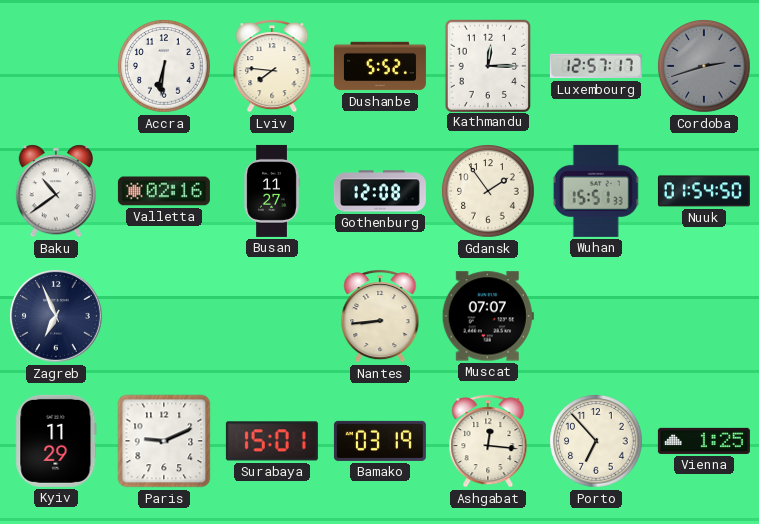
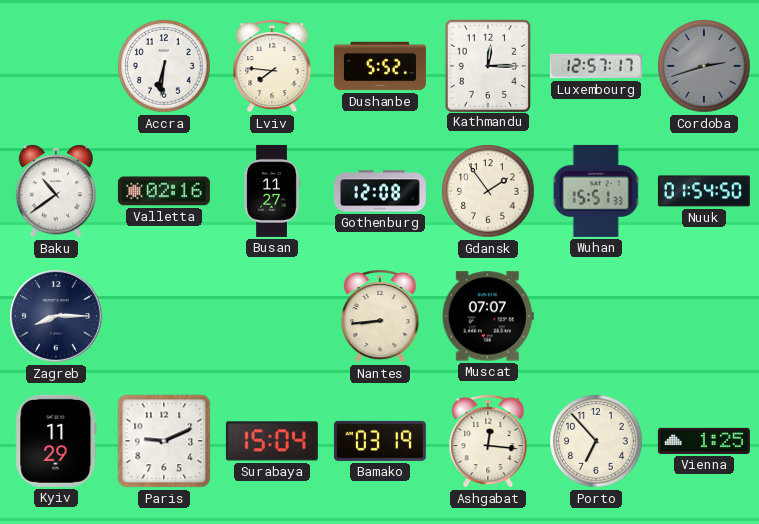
Zagreb: 6:56 -> 8:15
Surabaya: 15:01 -> 15:04
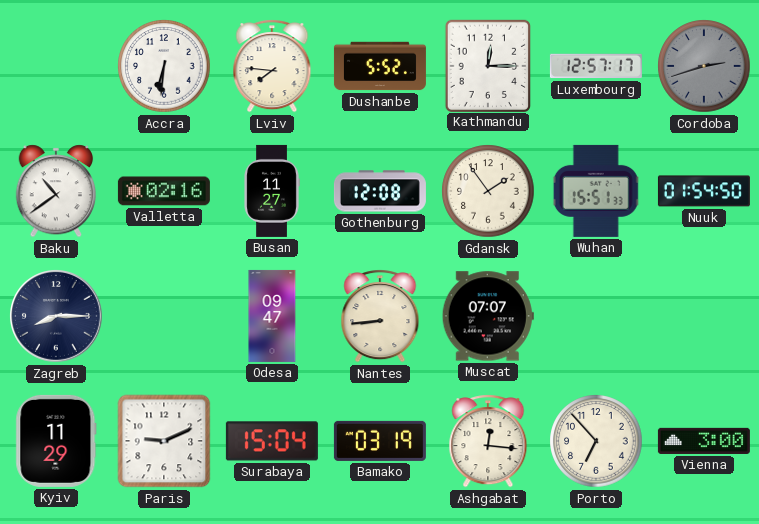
Odesa: none -> 09:47
Vienna: 1:25 -> 3:00
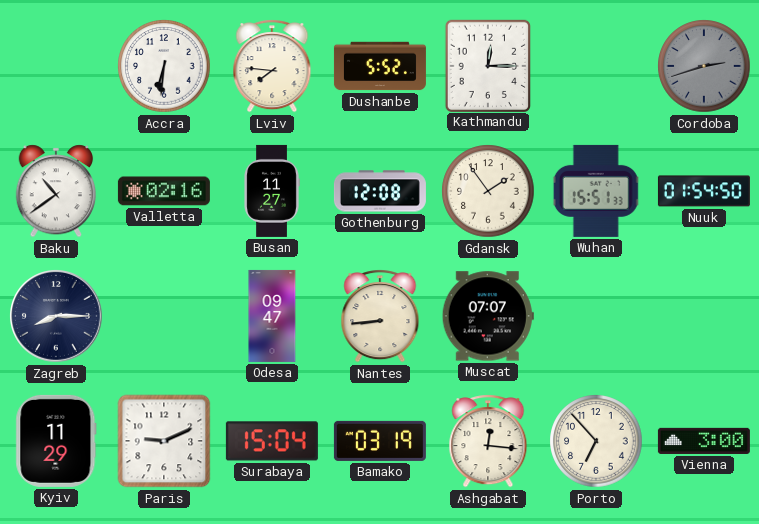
Luxembourg: 12:57 -> none
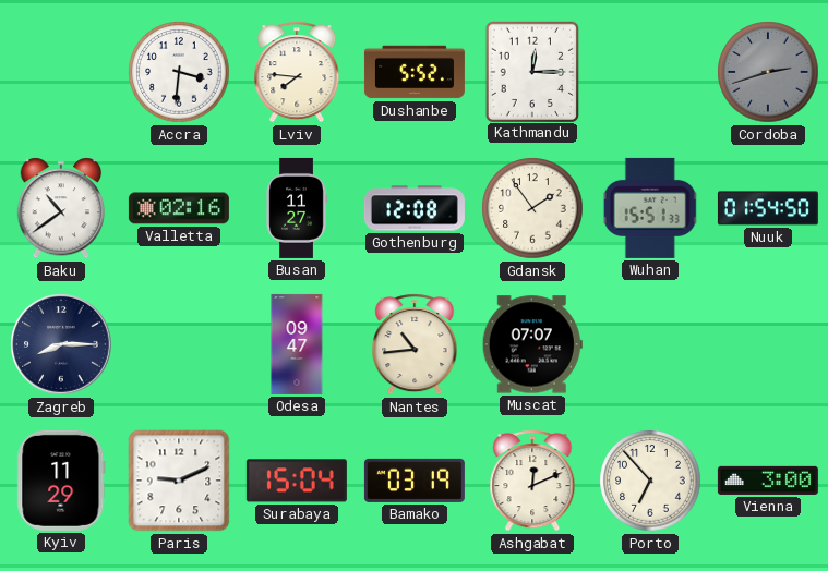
Accra: 6:31 -> 3:31
Nantes: 8:44 -> 10:44
Ashgabat: 12:16 -> 12:11
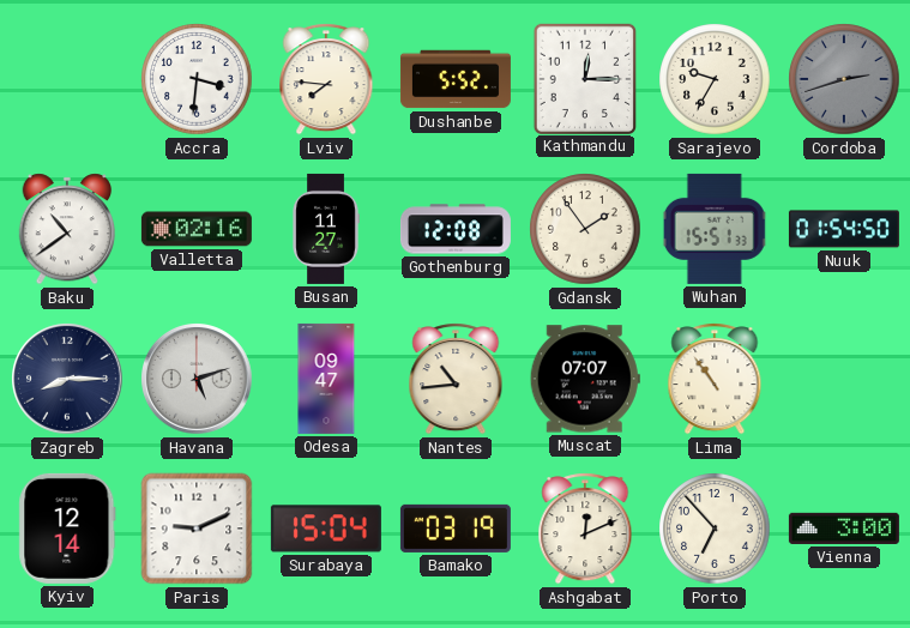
Sarajevo: none -> 9:35
Havana: none -> 5:12
Lima: none -> 10:54
Kyiv: 11:29 -> 12:14
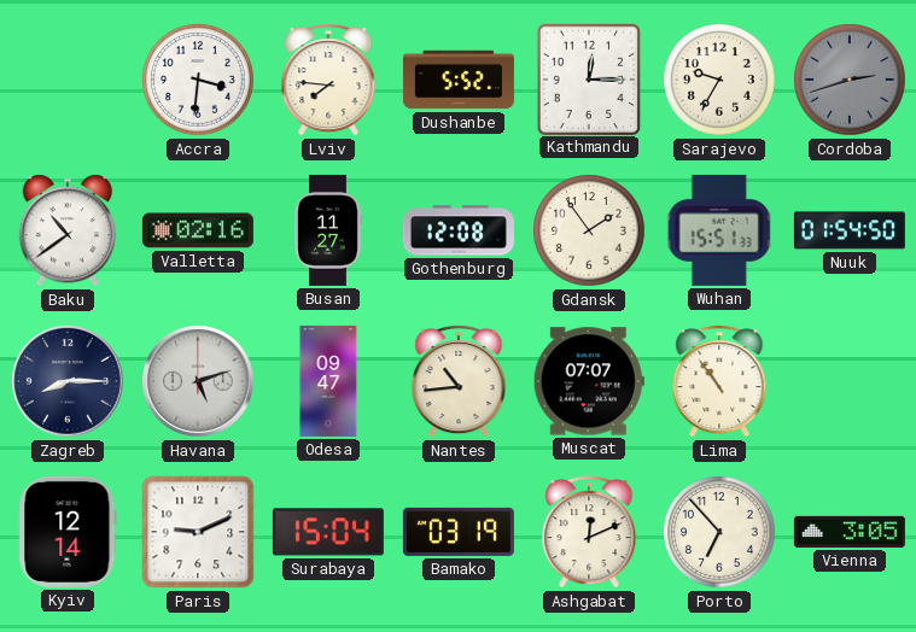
Vienna: 3:00 -> 3:05
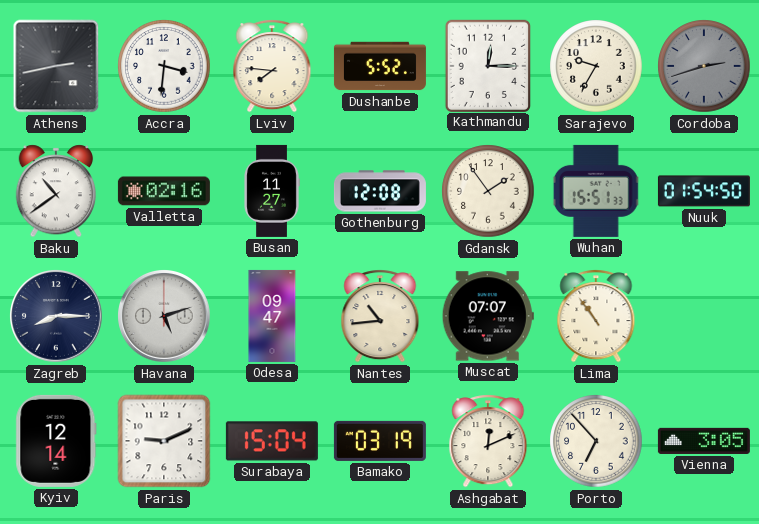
Athens: none -> 2:43
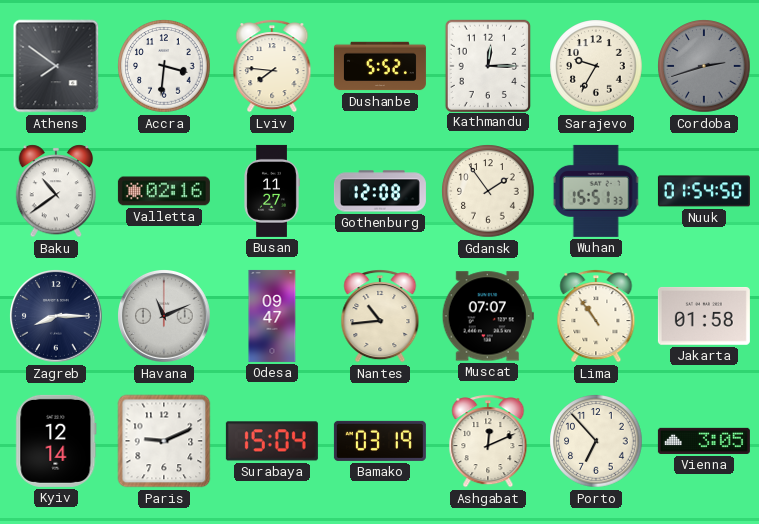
Athens: 2:43 -> 7:51
Havana: 5:12 -> 11:11
Jakarta: none -> 01:58
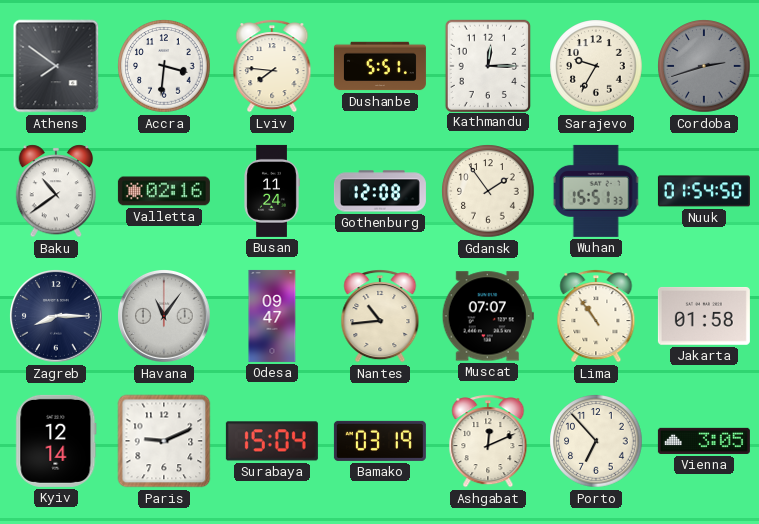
Dushanbe: 5:52 -> 5:51
Busan: 11:27 -> 11:24
Havana: 11:11 -> 11:06
